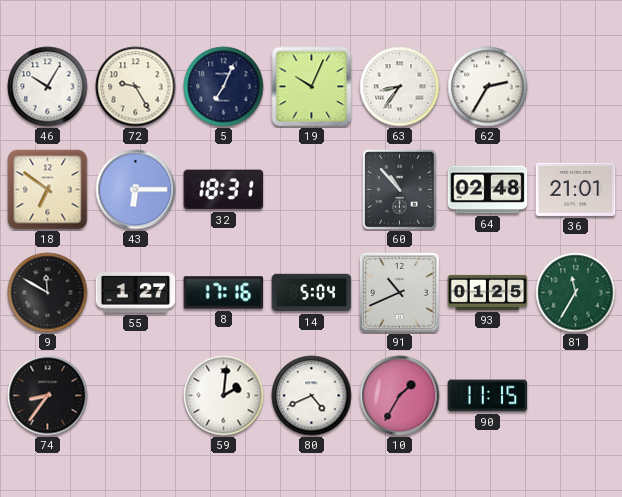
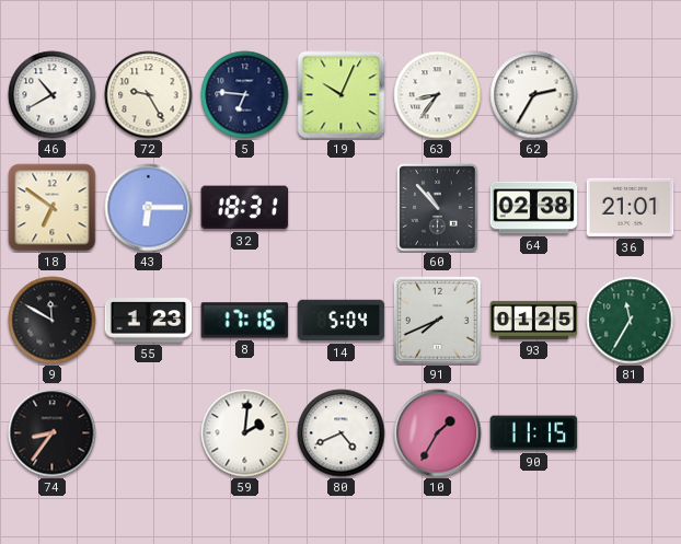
46: 10:05 -> 10:40
5: 7:04 -> 6:46
64: 02:48 -> 02:38
55: 1:27 -> 1:23
91: 10:41 -> 7:41
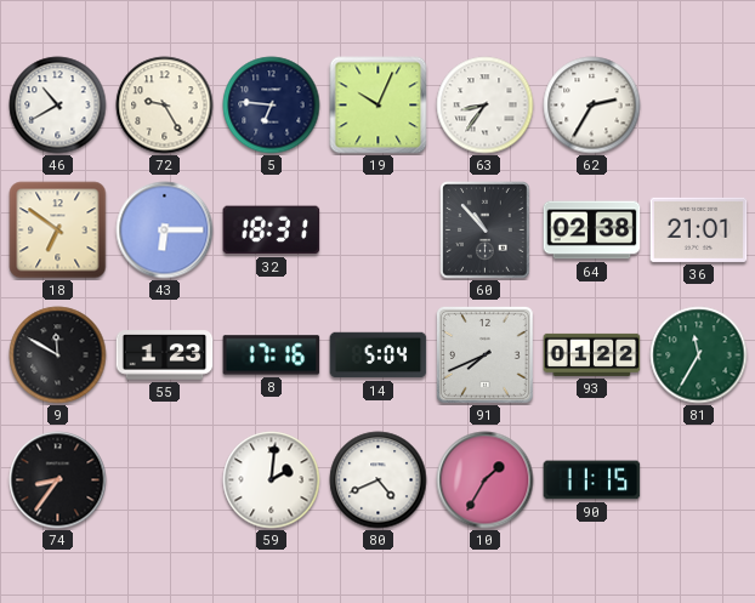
93: 01:25 -> 01:22
